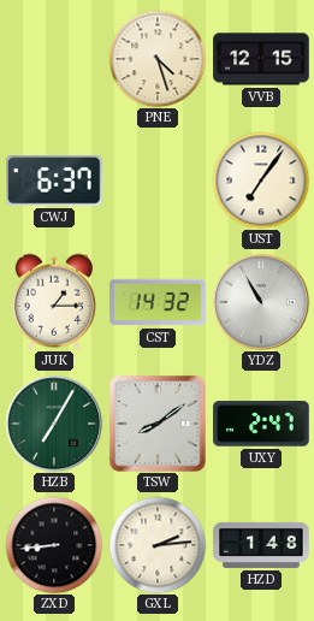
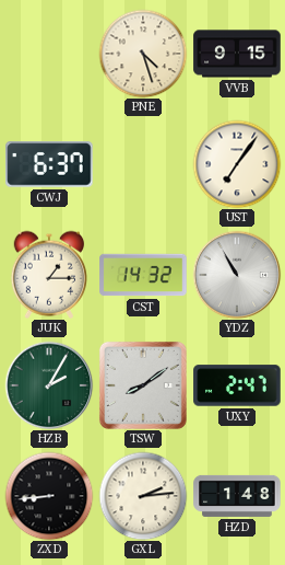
VVB: 12:15 -> 9:15
HZB: 7:05 -> 2:05
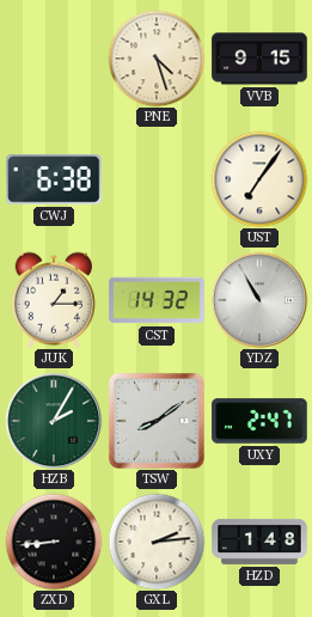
CWJ: 6:37 -> 6:38
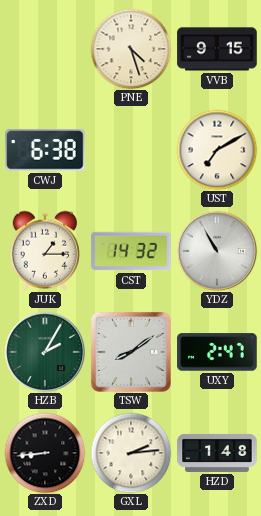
UST: 7:06 -> 7:10
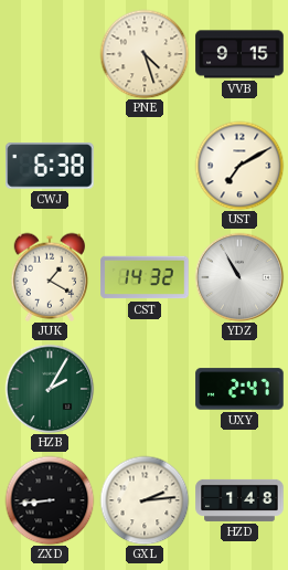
JUK: 1:15 -> 1:20
TSW: 8:09 -> none
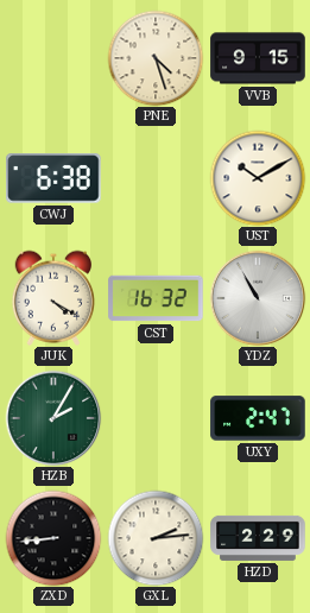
UST: 7:10 -> 10:10
JUK: 1:20 -> 4:20
CST: 14:32 -> 16:32
HZD: 1:48 -> 2:29
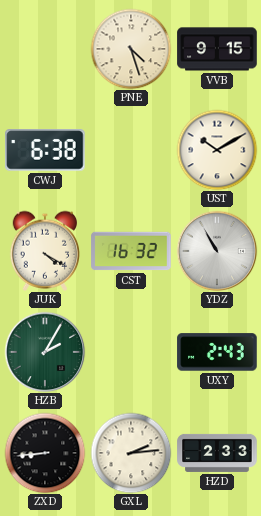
UXY: 2:47 -> 2:43
HZD: 2:29 -> 2:33
